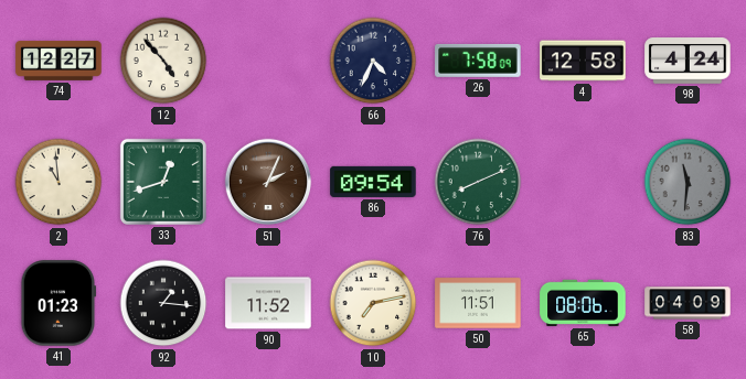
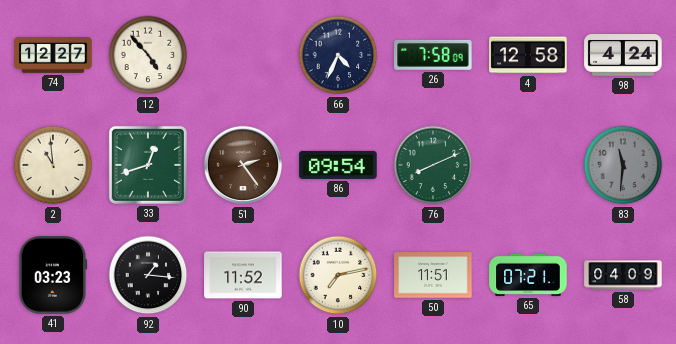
51: 2:04 -> 2:24
41: 01:23 -> 03:23
65: 08:06 -> 07:21
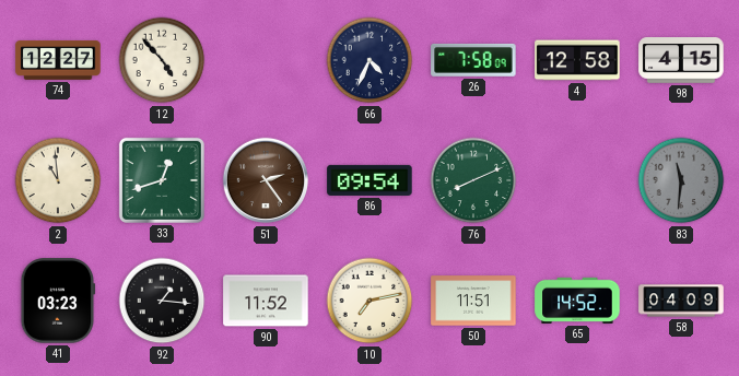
98: 4:24 -> 4:15
65: 07:21 -> 14:52
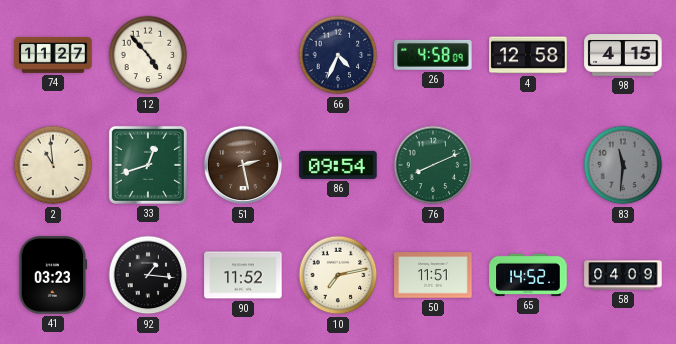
74: 12:27 -> 11:27
26: 7:58 -> 4:58
51: 2:24 -> 2:28
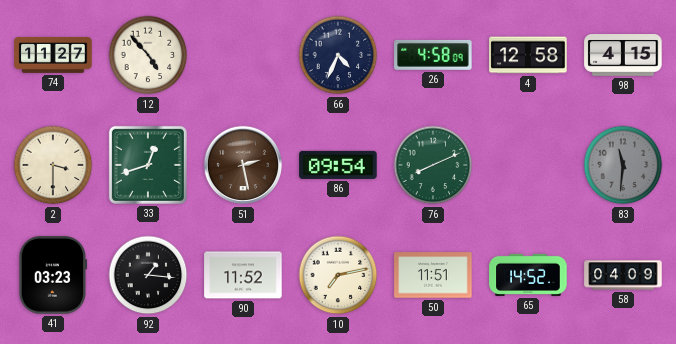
2: 10:59 -> 3:30
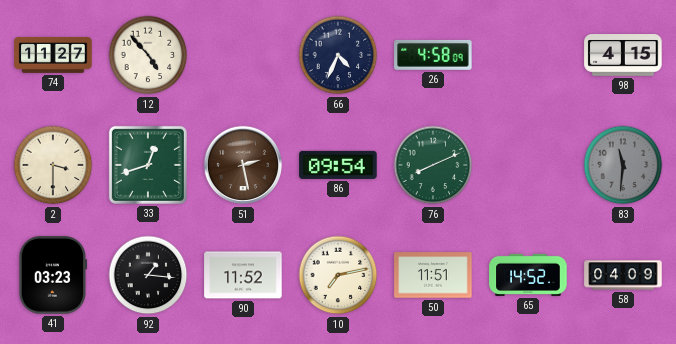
4: 12:58 -> none
